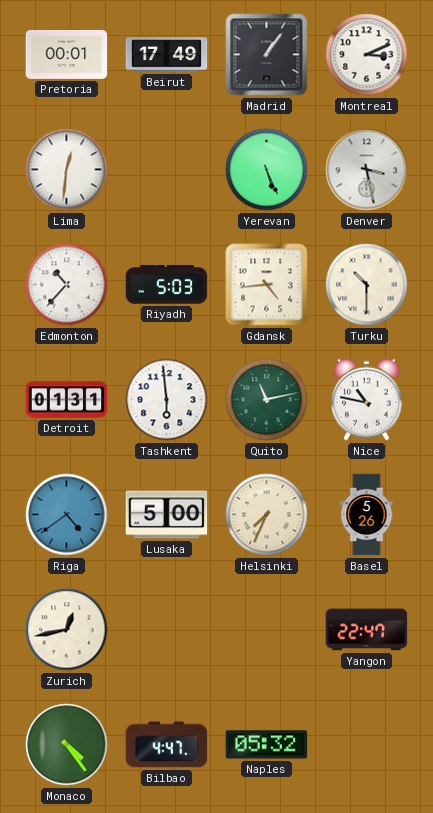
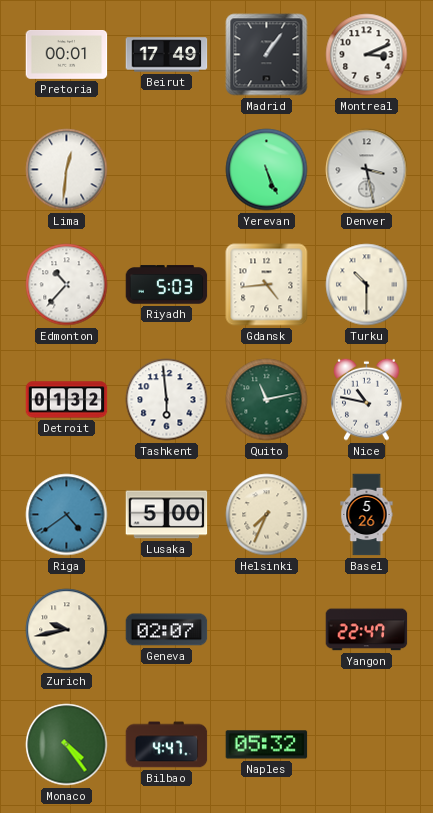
Detroit: 01:31 -> 01:32
Zurich: 12:43 -> 9:43
Geneva: none -> 02:07
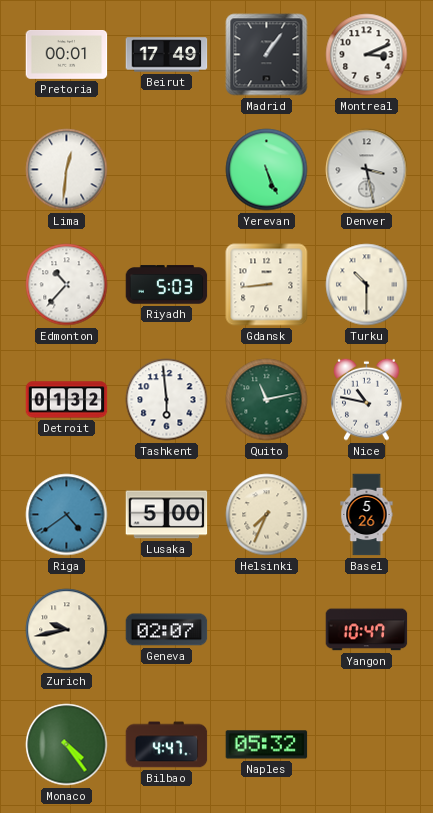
Gdansk: 4:44 -> 8:44
Yangon: 22:47 -> 10:47
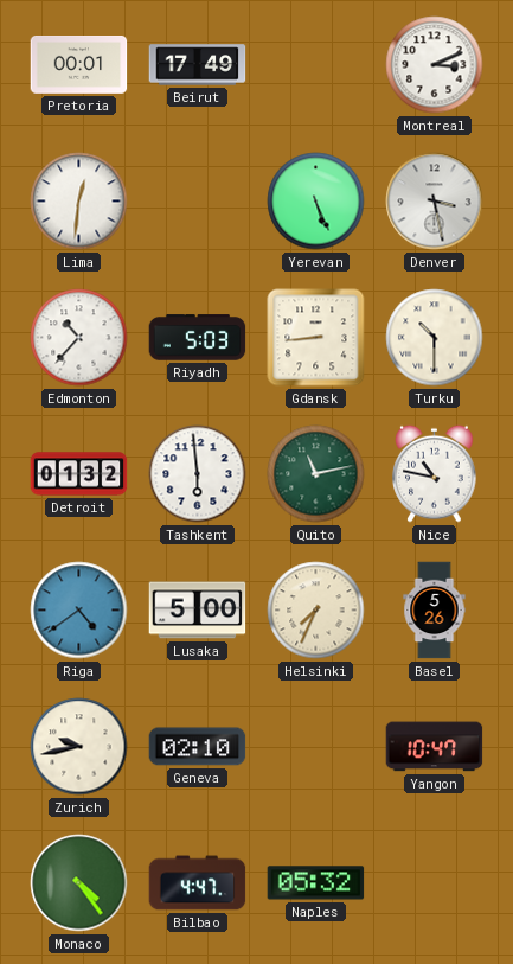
Madrid: 1:06 -> none
Geneva: 02:07 -> 02:10
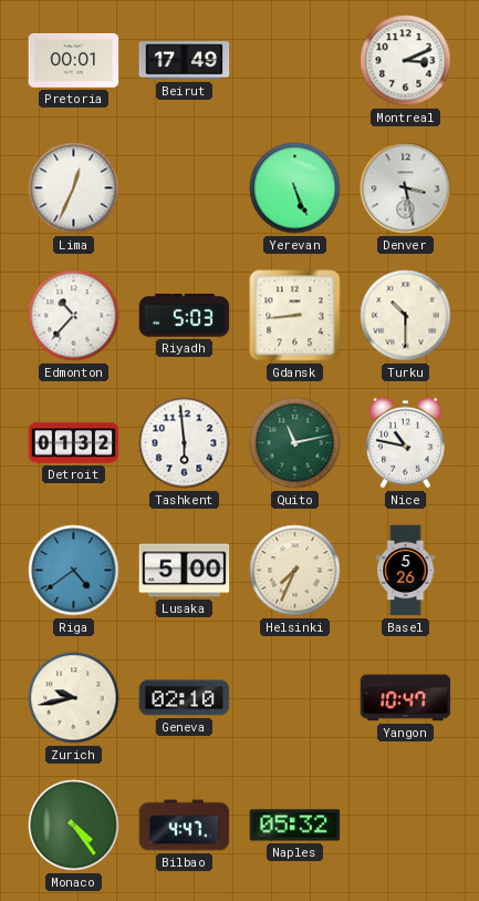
Lima: 12:31 -> 12:34
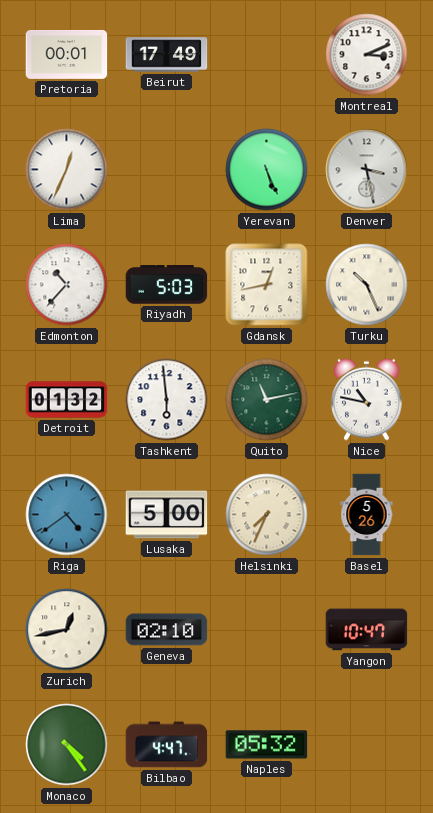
Gdansk: 8:44 -> 12:43
Turku: 10:30 -> 10:26
Zurich: 9:43 -> 12:43
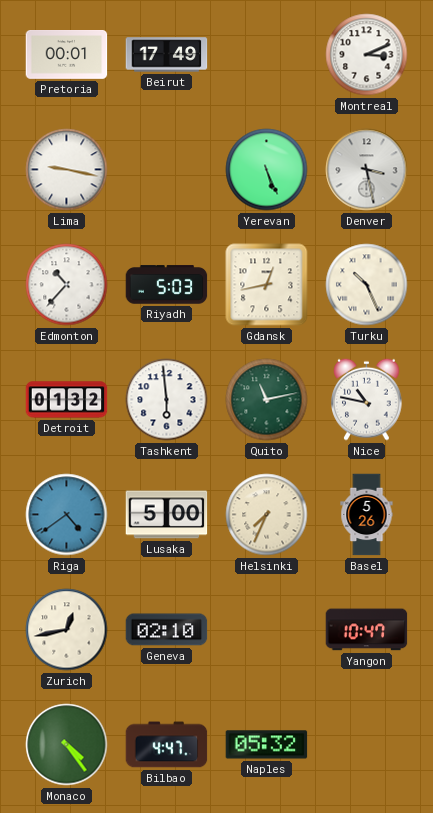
Lima: 12:34 -> 9:17
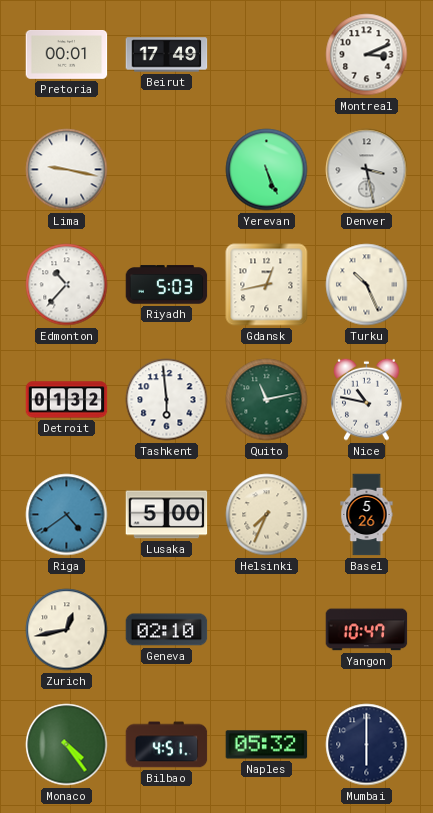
Bilbao: 4:47 -> 4:51
Mumbai: none -> 6:00
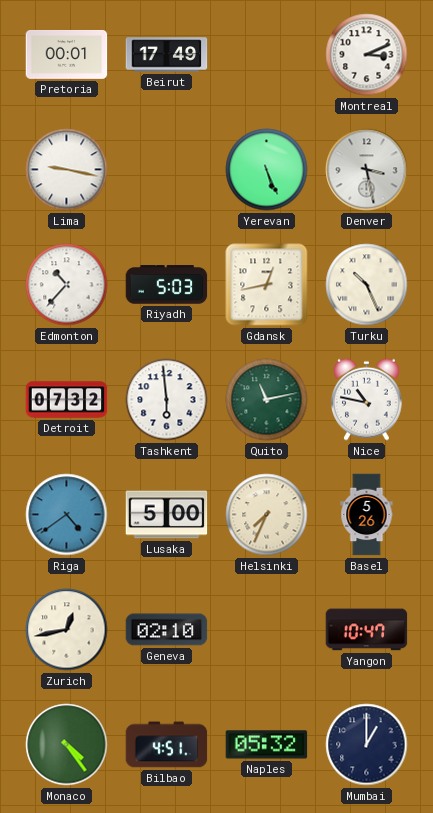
Detroit: 01:32 -> 07:32
Mumbai: 6:00 -> 1:00
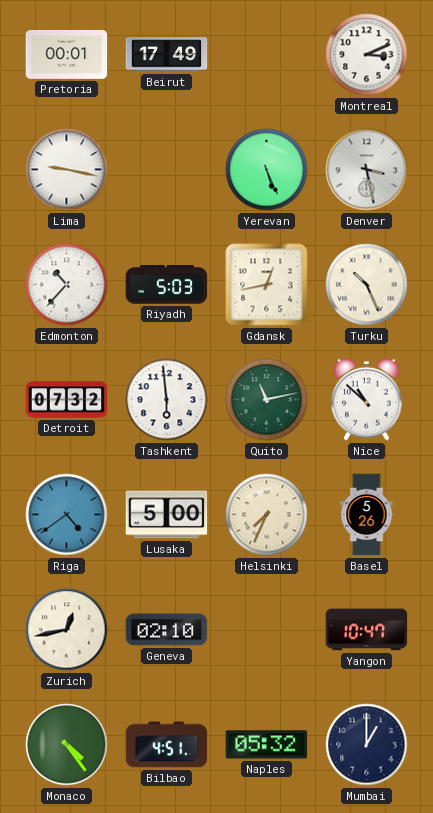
Nice: 10:47 -> 10:52
